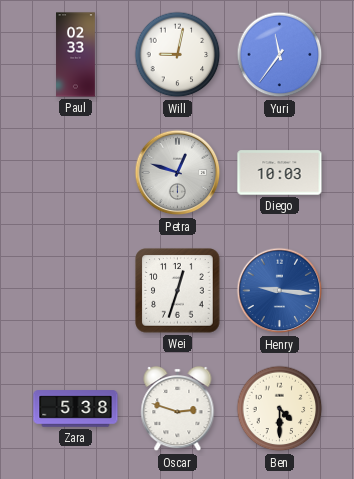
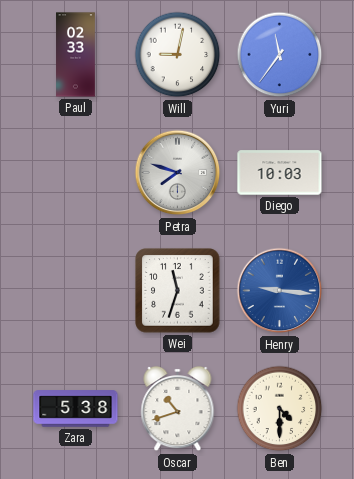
Petra: 12:48 -> 7:48
Wei: 12:33 -> 11:33
Oscar: 2:48 -> 10:42
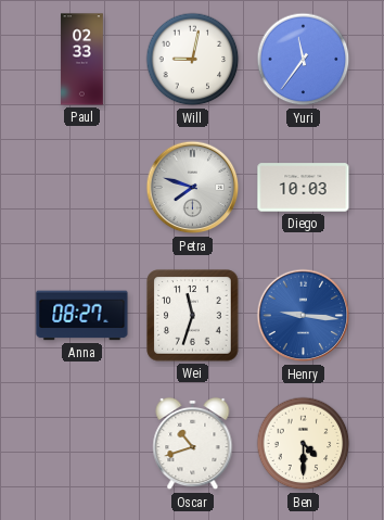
Anna: none -> 08:27
Zara: 5:38 -> none
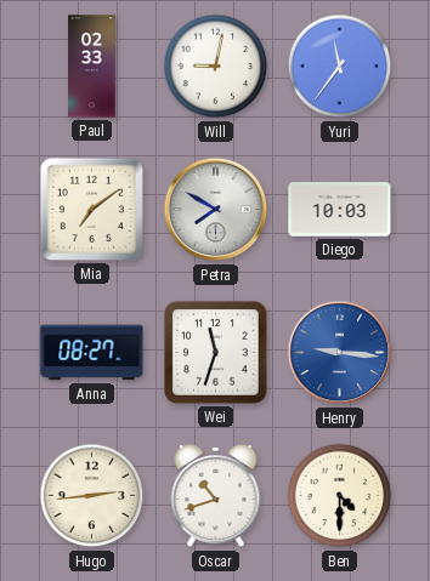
Mia: none -> 7:09
Petra: 7:48 -> 7:50
Hugo: none -> 2:44
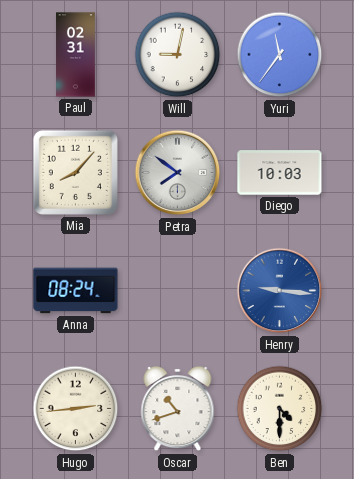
Paul: 02:33 -> 02:31
Mia: 7:09 -> 8:07
Petra: 7:50 -> 7:51
Anna: 08:27 -> 08:24
Wei: 11:33 -> none
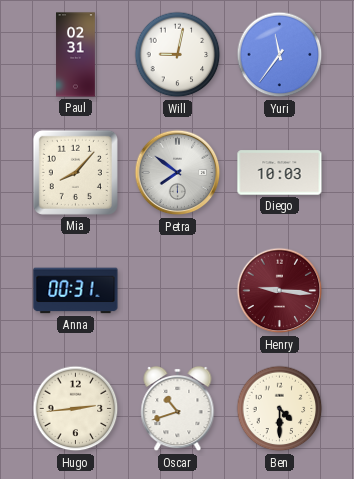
Anna: 08:24 -> 00:31
Henry dial: blue -> burgundy
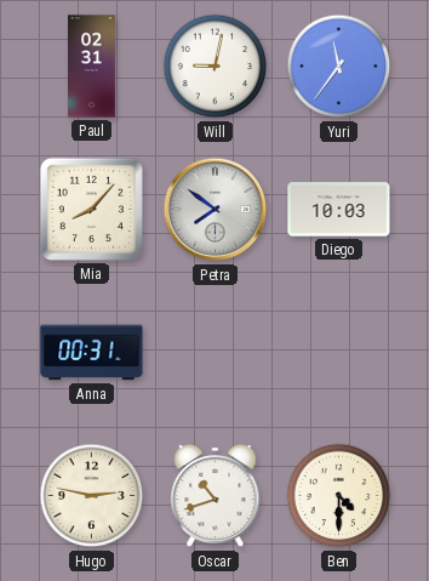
Henry: 9:16 -> none
Hugo: 2:44 -> 2:47
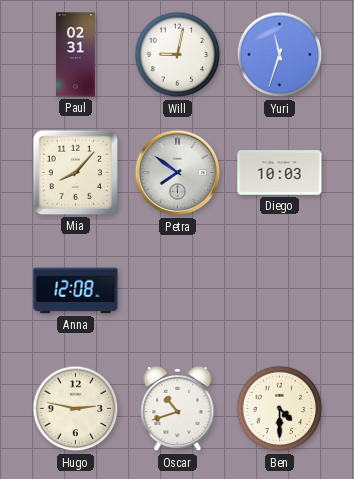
Yuri: 11:36 -> 11:33
Anna: 00:31 -> 12:08
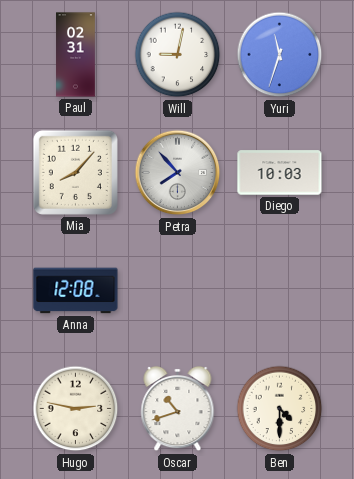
Petra: 7:51 -> 7:53
